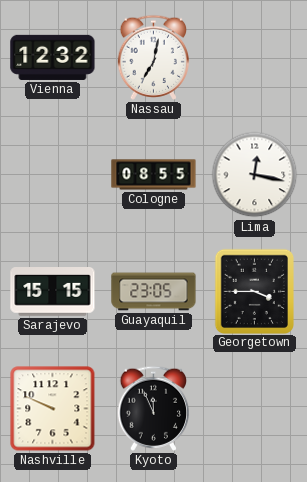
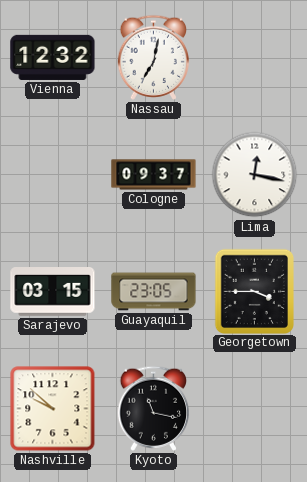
Cologne: 08:55 -> 09:37
Sarajevo: 15:15 -> 03:15
Nashville: 9:49 -> 9:52
Kyoto: 11:56 -> 11:17
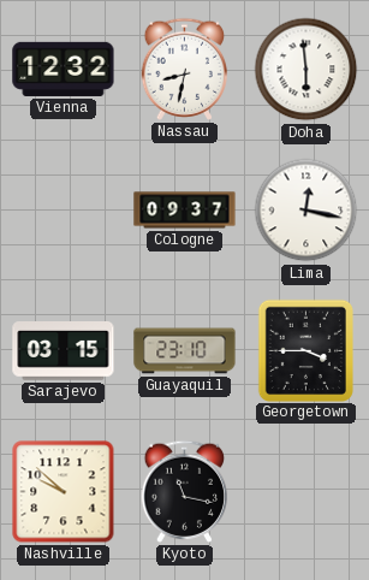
Nassau: 7:02 -> 8:32
Doha: none -> 5:59
Guayaquil: 23:05 -> 23:10
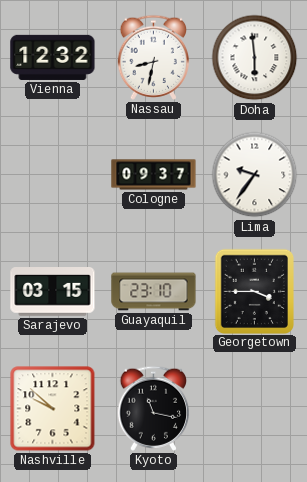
Lima: 12:17 -> 9:36
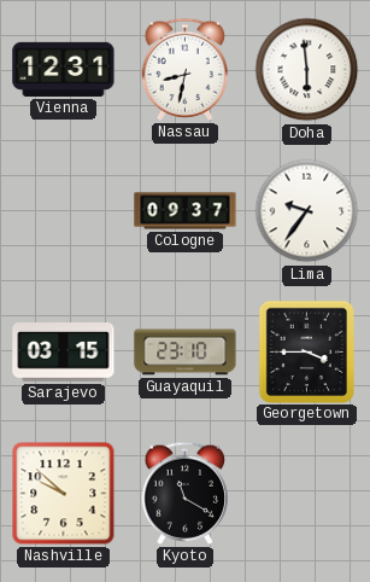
Vienna: 12:32 -> 12:31
Kyoto: 11:17 -> 11:20
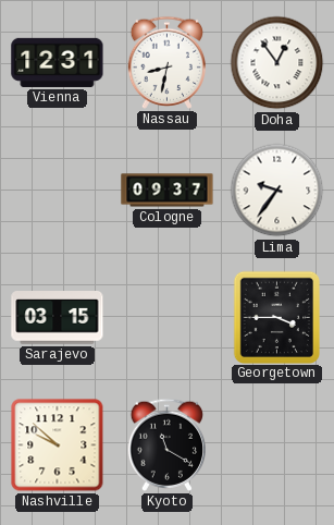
Doha: 5:59 -> 12:54
Guayaquil: 23:10 -> none
